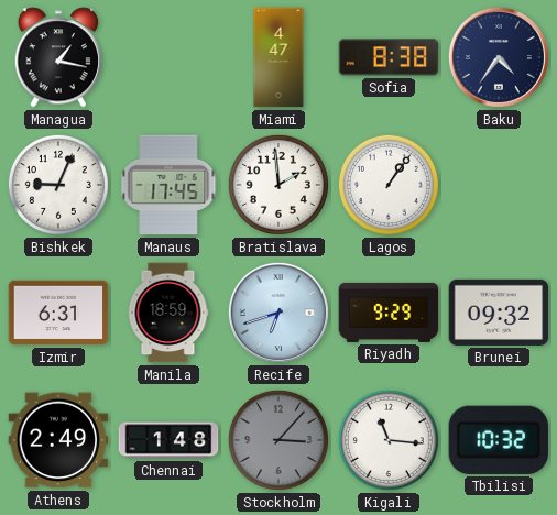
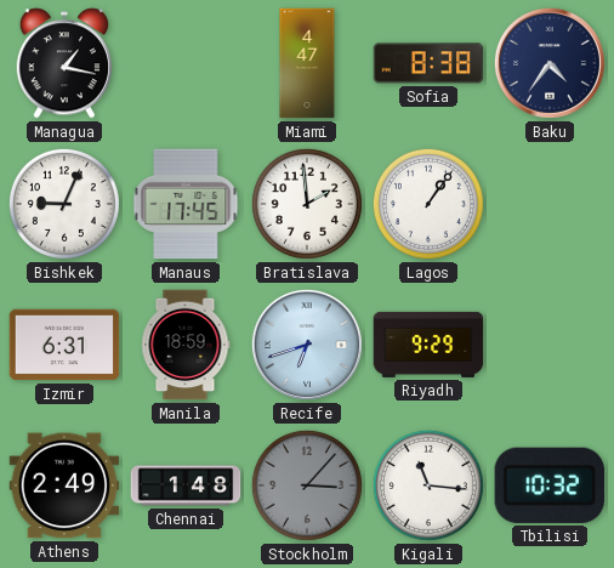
Brunei: 09:32 -> none
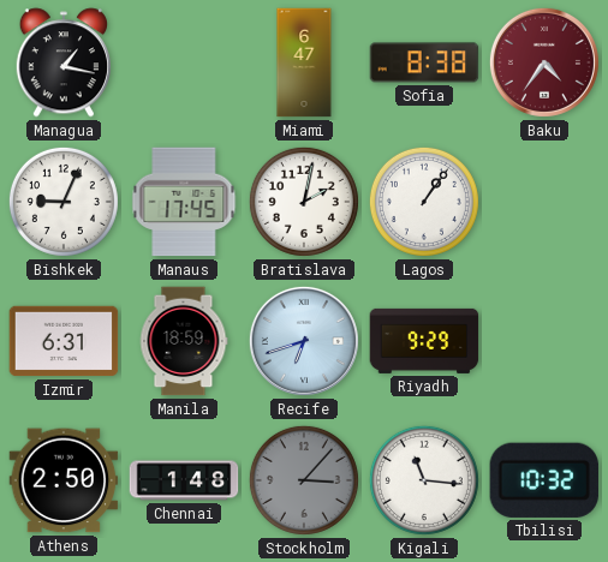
Miami: 4:47 -> 6:47
Baku dial: navy -> burgundy
Bratislava: 1:59 -> 2:02
Athens: 2:49 -> 2:50
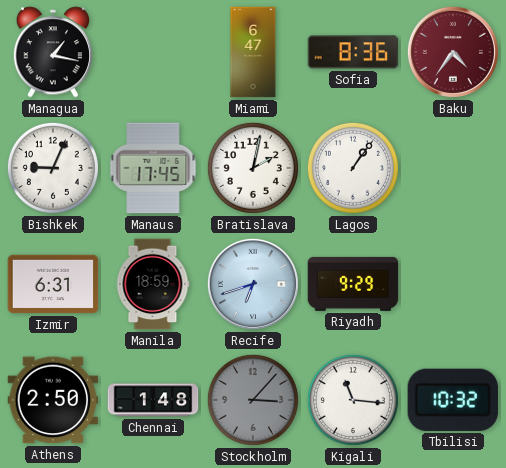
Sofia: 8:38 -> 8:36
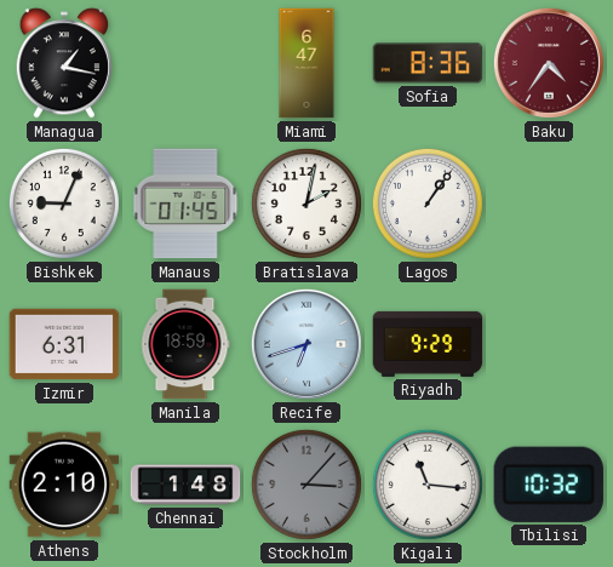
Manaus: 17:45 -> 01:45
Athens: 2:50 -> 2:10
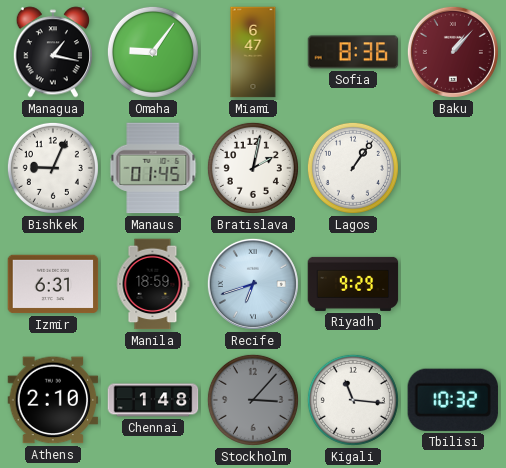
Omaha: none -> 9:06
Baku: 4:36 -> 1:07
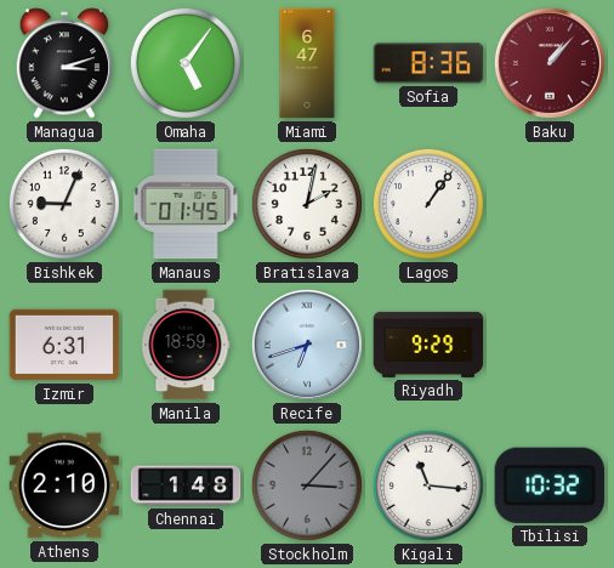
Managua: 1:17 -> 3:12
Omaha: 9:06 -> 5:06
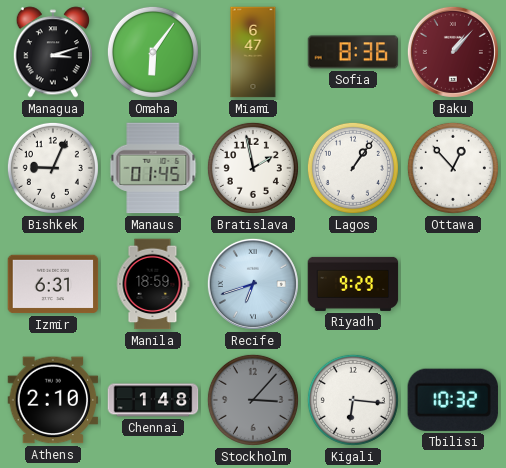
Omaha: 5:06 -> 6:06
Bratislava: 2:02 -> 1:58
Ottawa: none -> 12:53
Kigali: 11:16 -> 6:16
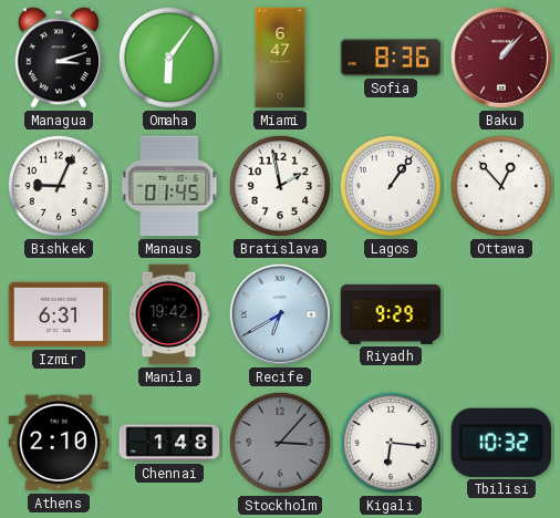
Manila: 18:59 -> 19:42
Recife: 6:42 -> 6:40
